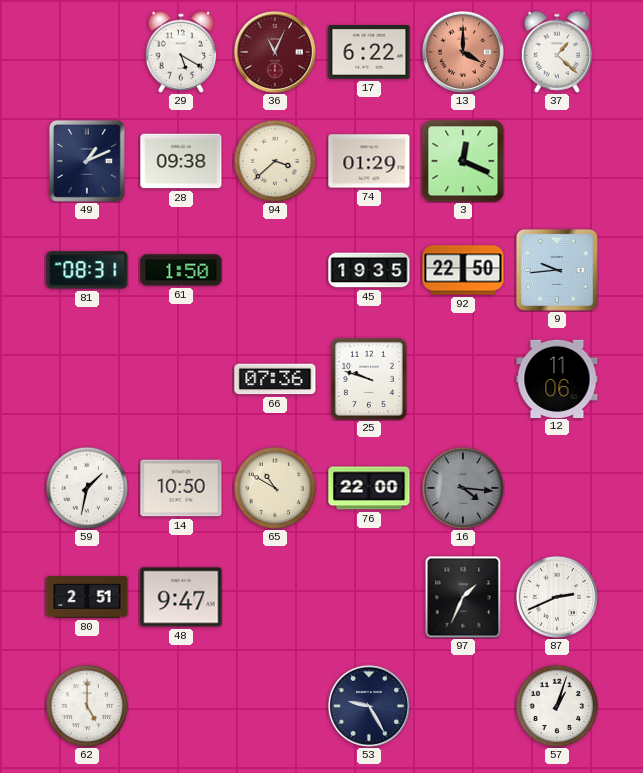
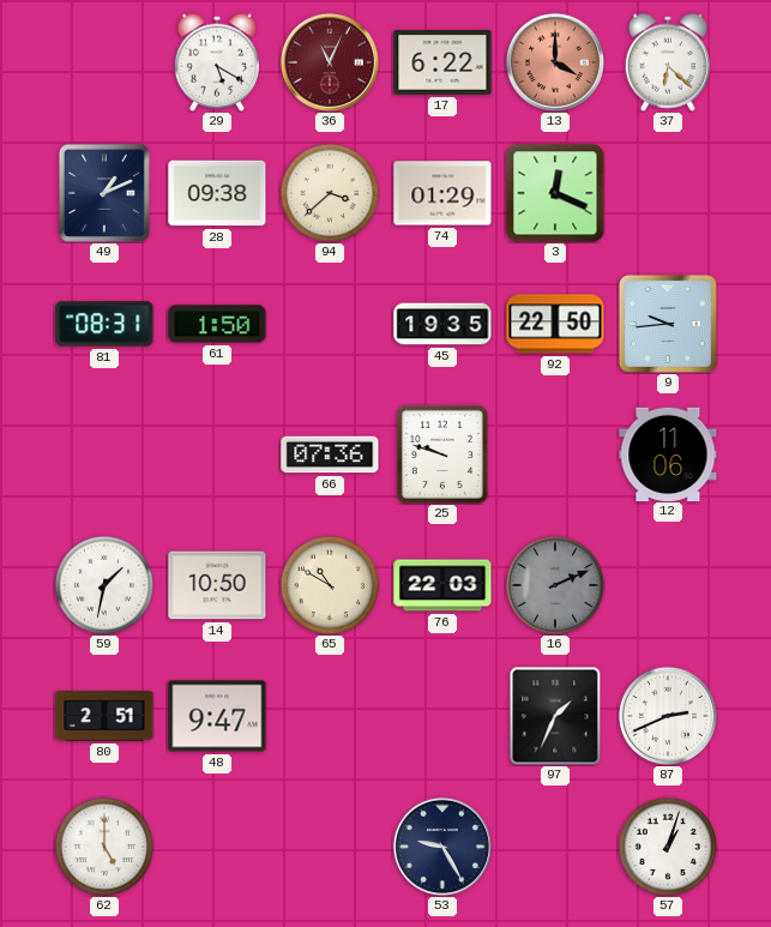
37: 1:22 -> 6:22
76: 22:00 -> 22:03
16: 4:16 -> 2:11
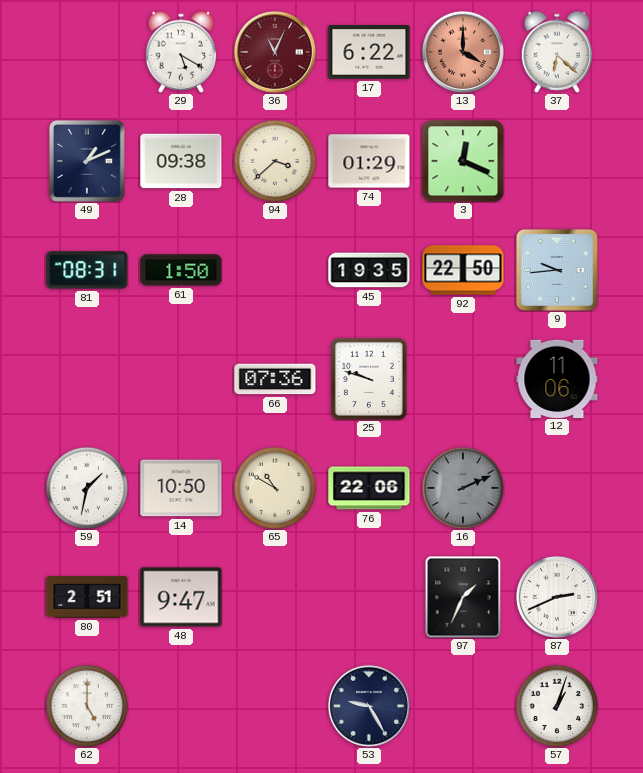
76: 22:03 -> 22:06
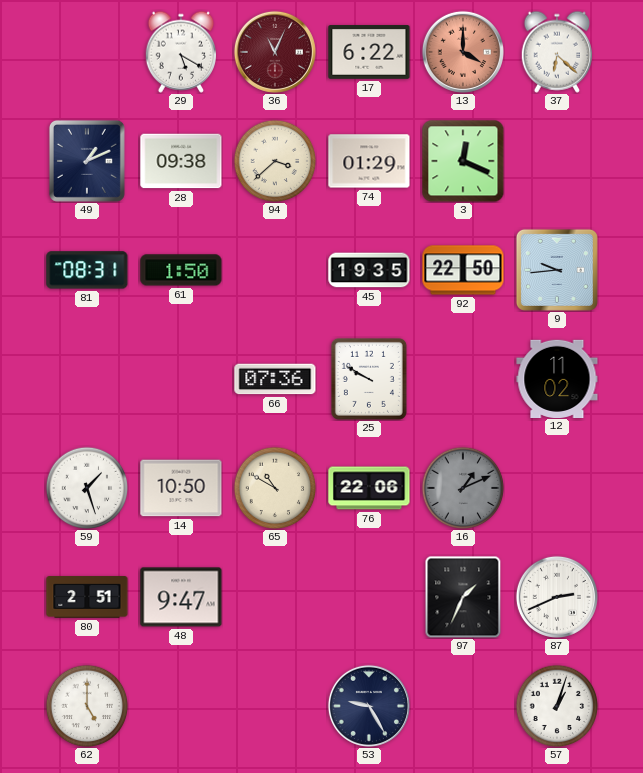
25: 9:48 -> 9:50
12: 11:06 -> 11:02
59: 1:32 -> 1:27
16: 2:11 -> 1:11
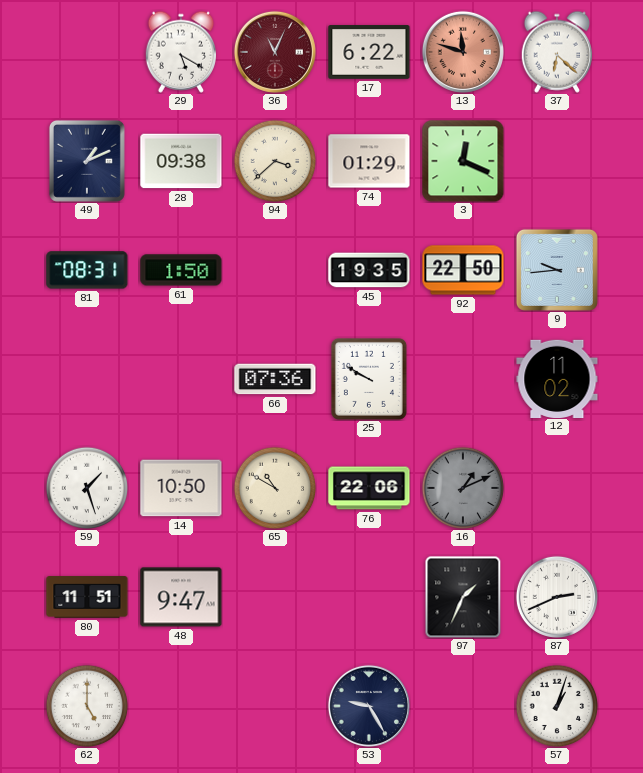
13: 4:00 -> 11:48
80: 2:51 -> 11:51
